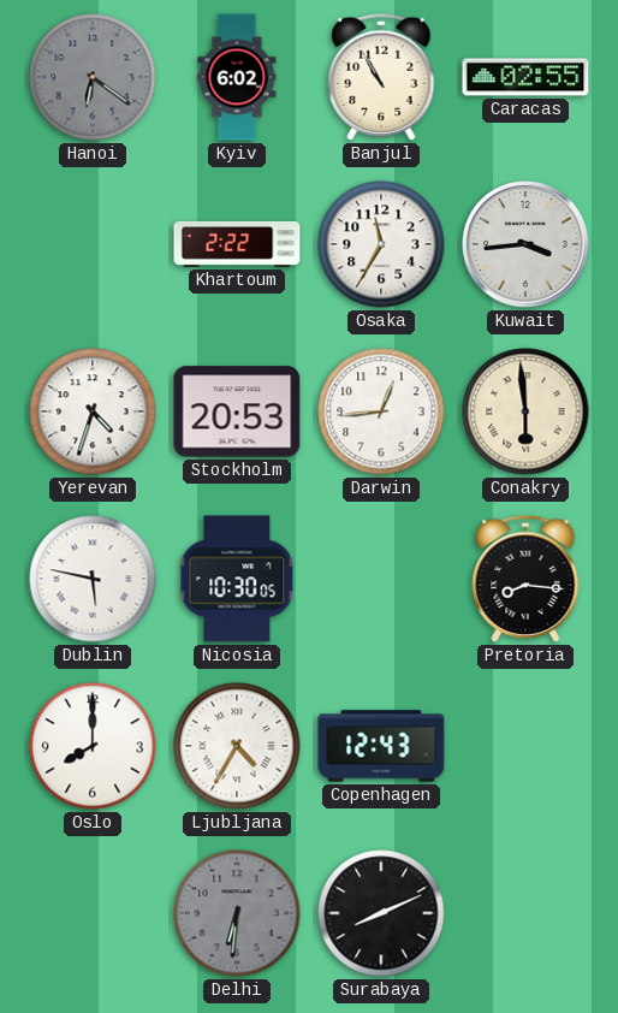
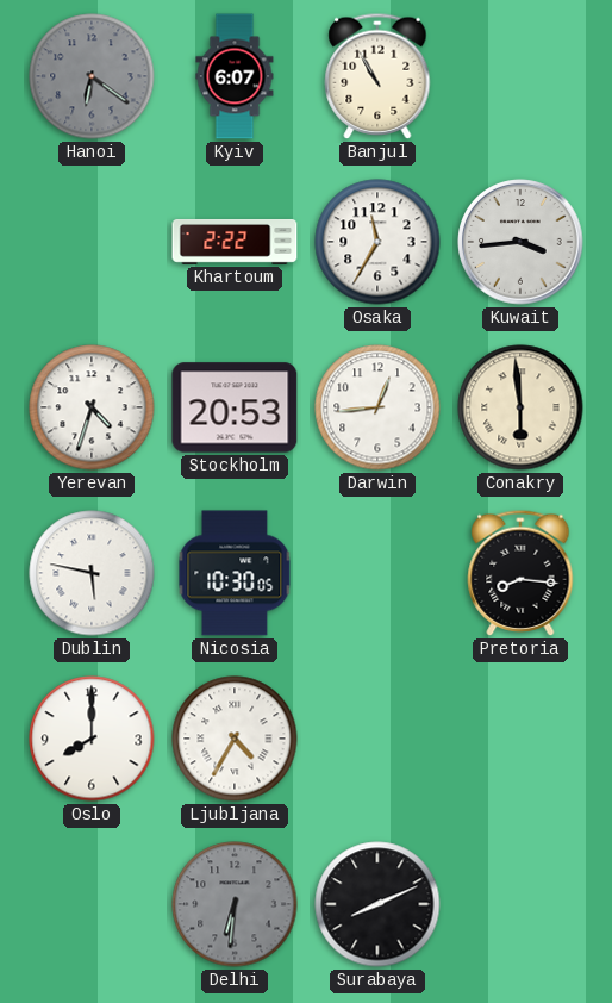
Kyiv: 6:02 -> 6:07
Caracas: 02:55 -> none
Copenhagen: 12:43 -> none
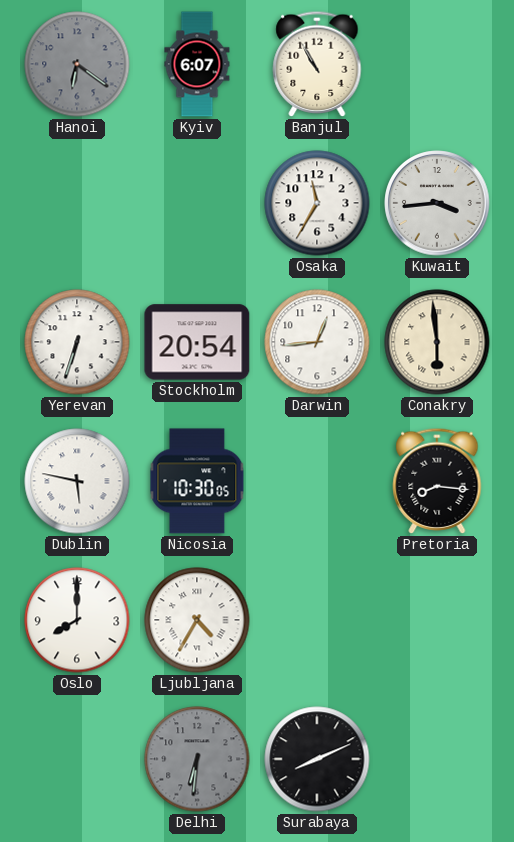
Khartoum: 2:22 -> none
Yerevan: 4:33 -> 6:33
Stockholm: 20:53 -> 20:54
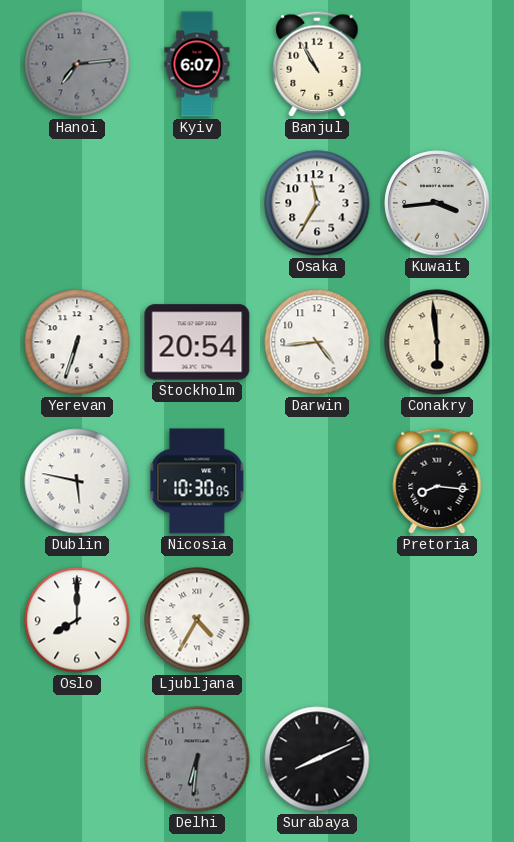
Hanoi: 6:21 -> 7:14
Darwin: 12:44 -> 4:44
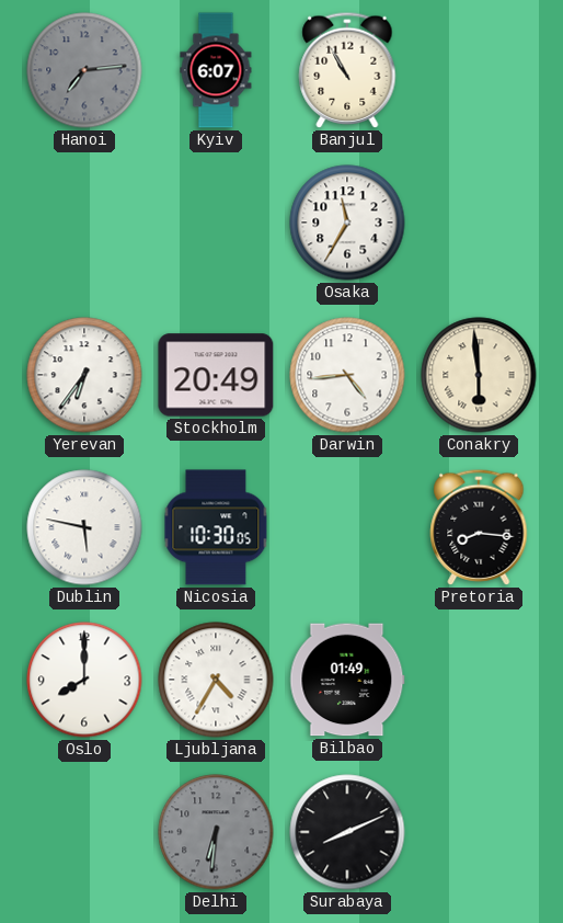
Kuwait: 3:44 -> none
Yerevan: 6:33 -> 6:36
Stockholm: 20:54 -> 20:49
Bilbao: none -> 01:49
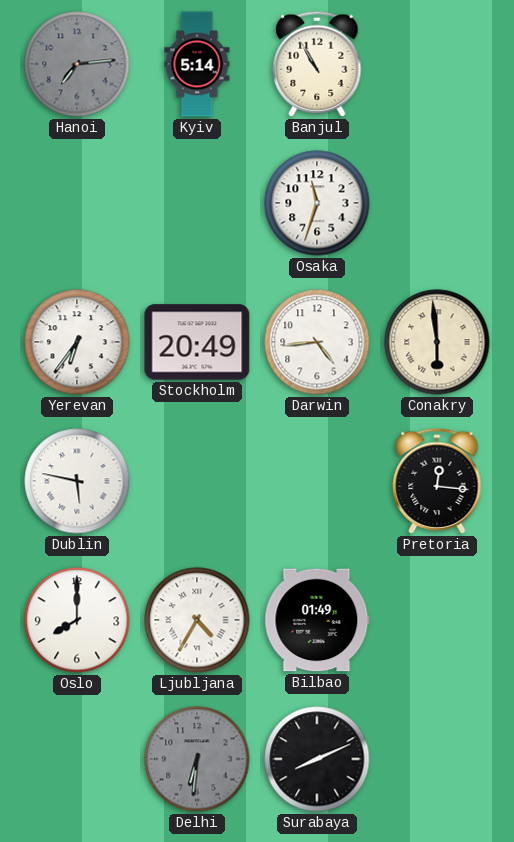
Kyiv: 6:07 -> 5:14
Osaka: 11:35 -> 11:33
Nicosia: 10:30 -> none
Pretoria: 8:16 -> 12:16
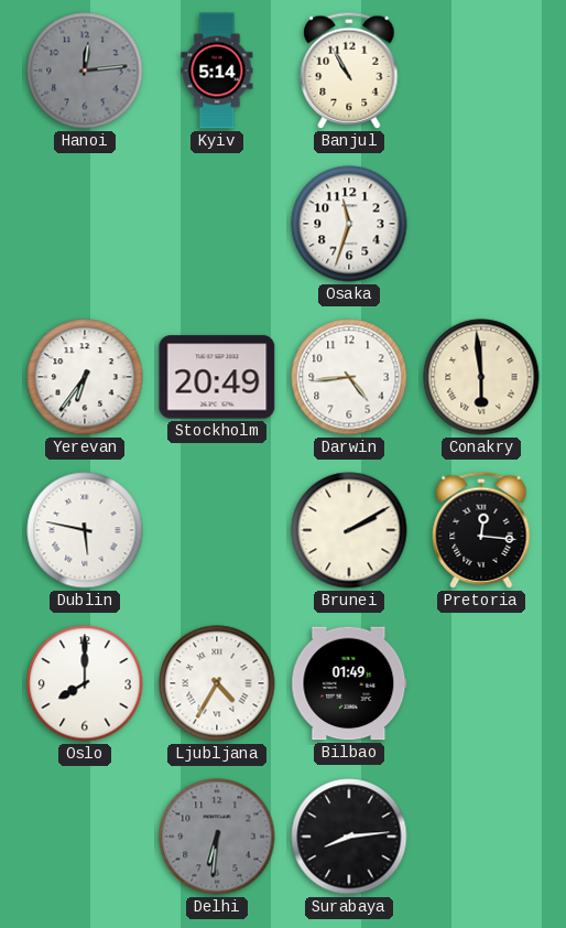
Hanoi: 7:14 -> 12:14
Brunei: none -> 2:10
Surabaya: 8:11 -> 8:14
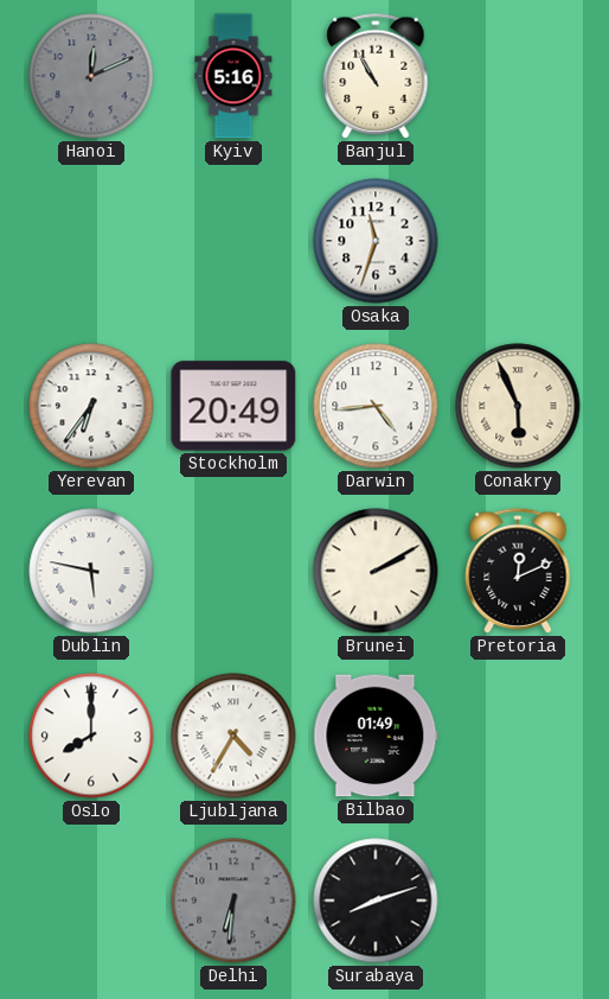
Hanoi: 12:14 -> 12:11
Kyiv: 5:14 -> 5:16
Conakry: 5:59 -> 5:56
Pretoria: 12:16 -> 12:11
Surabaya: 8:14 -> 8:12
